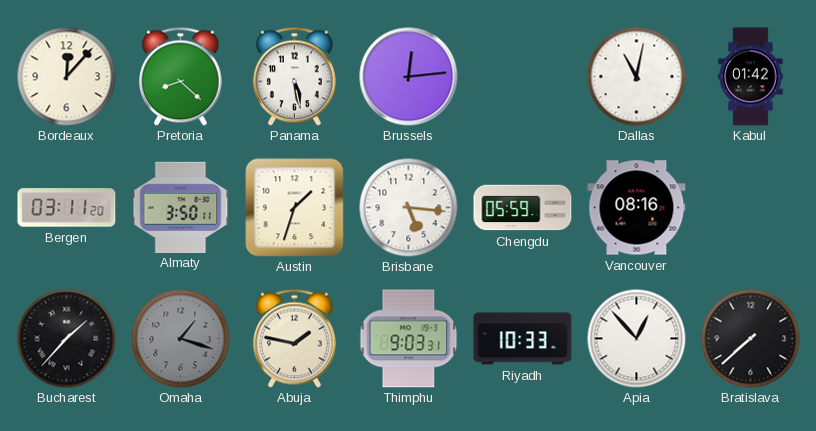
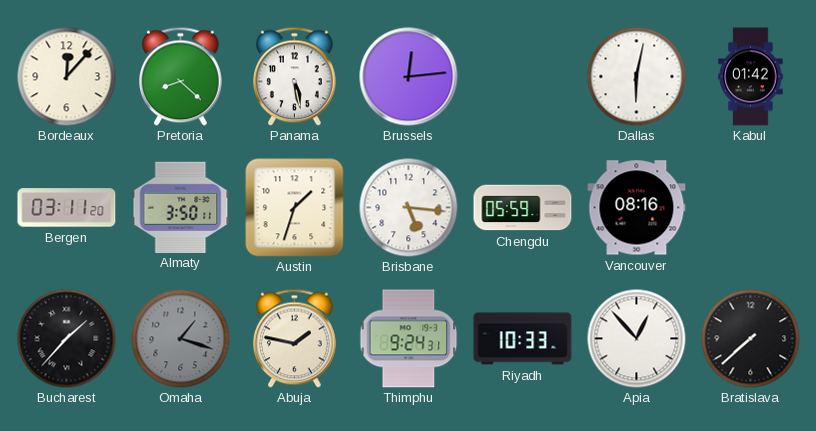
Dallas: 11:02 -> 6:02
Thimphu: 9:03 -> 9:24
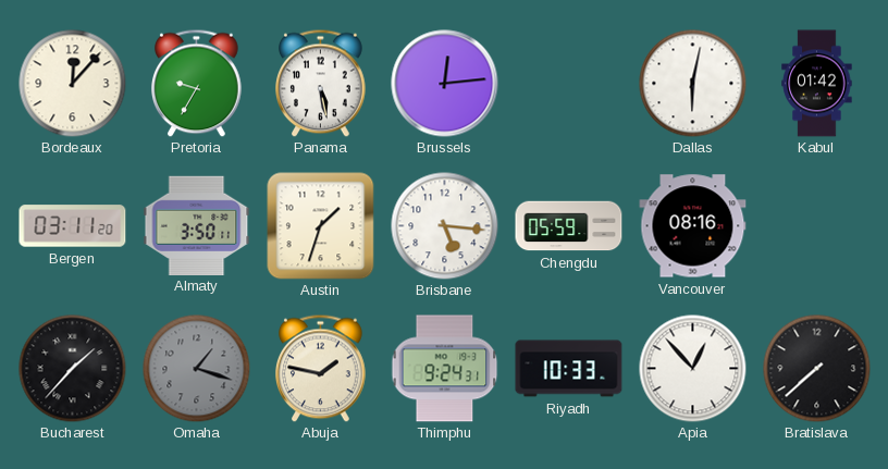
Pretoria: 8:22 -> 9:35
